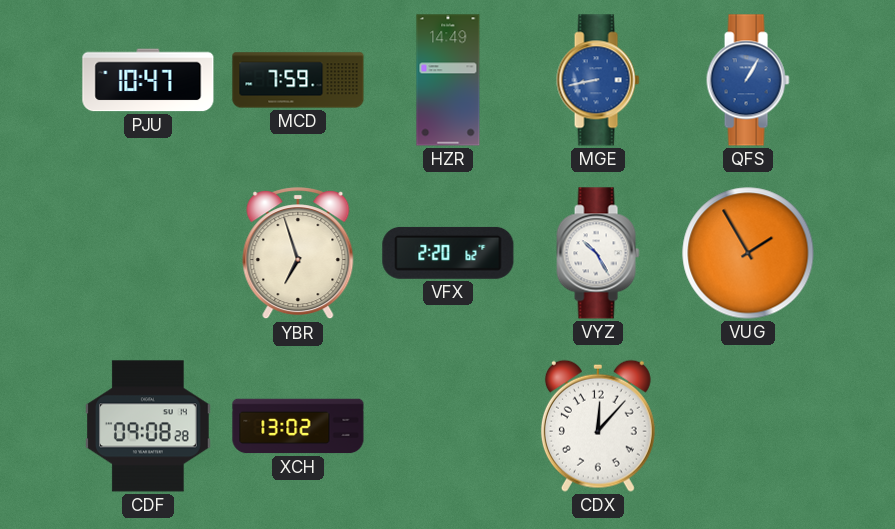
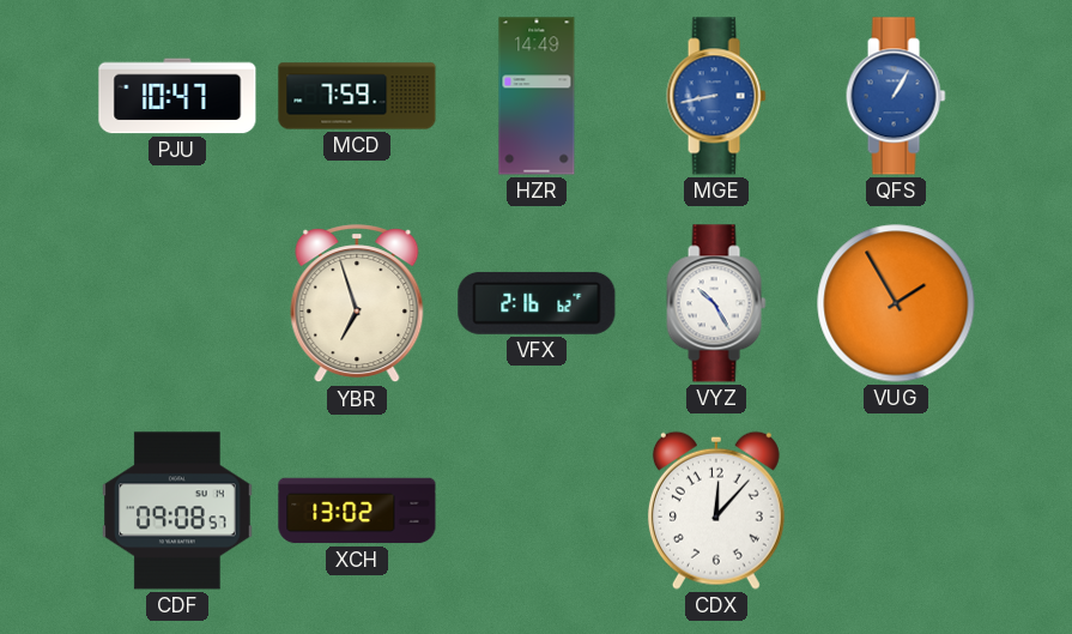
VFX: 2:20 -> 2:16
CDF: 09:08:28 -> 09:08:57
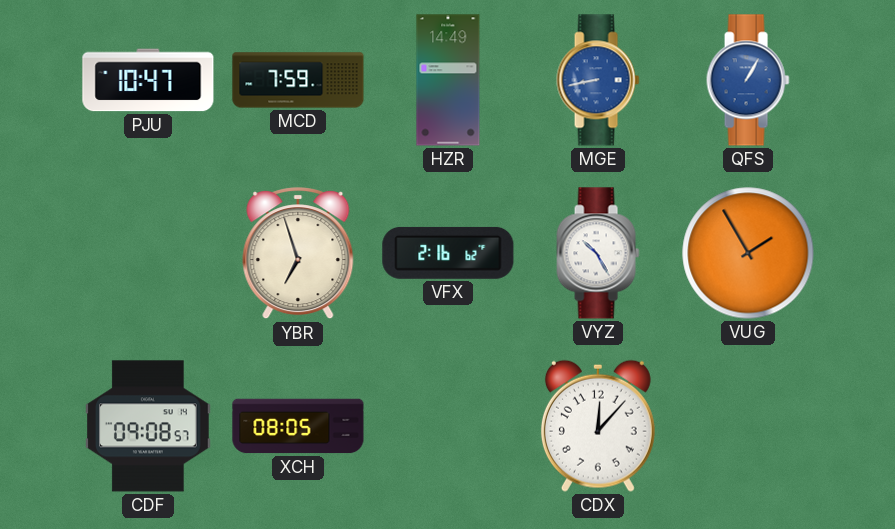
XCH: 13:02 -> 08:05
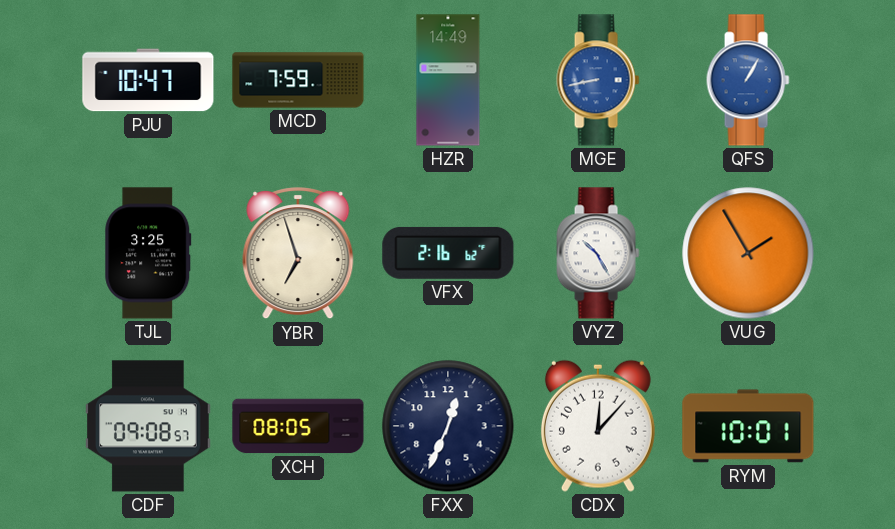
TJL: none -> 3:25
FXX: none -> 12:34
RYM: none -> 10:01
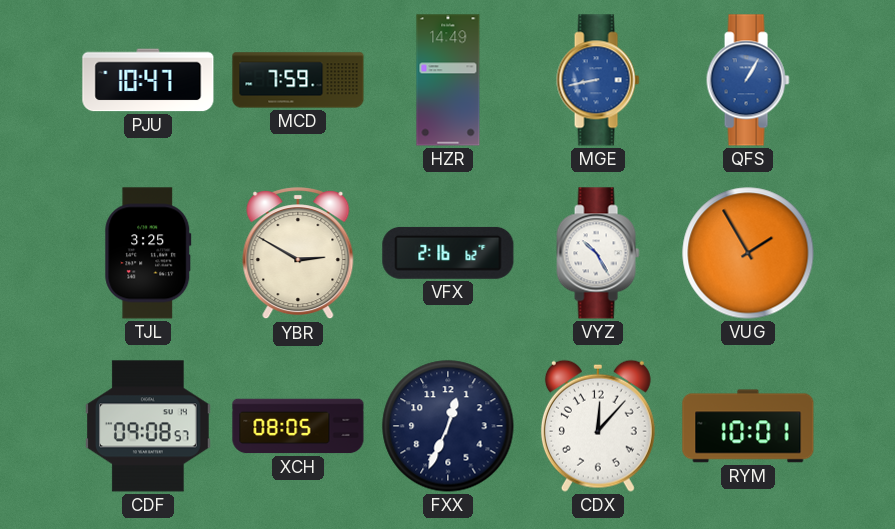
YBR: 6:57 -> 2:50
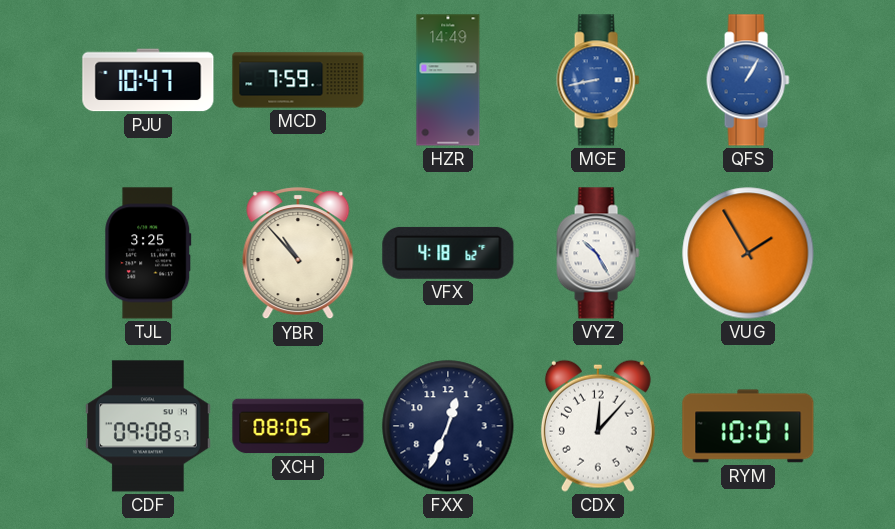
YBR: 2:50 -> 10:53
VFX: 2:16 -> 4:18
